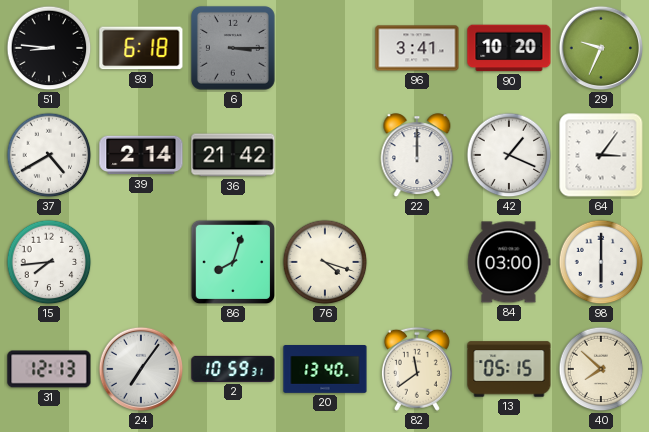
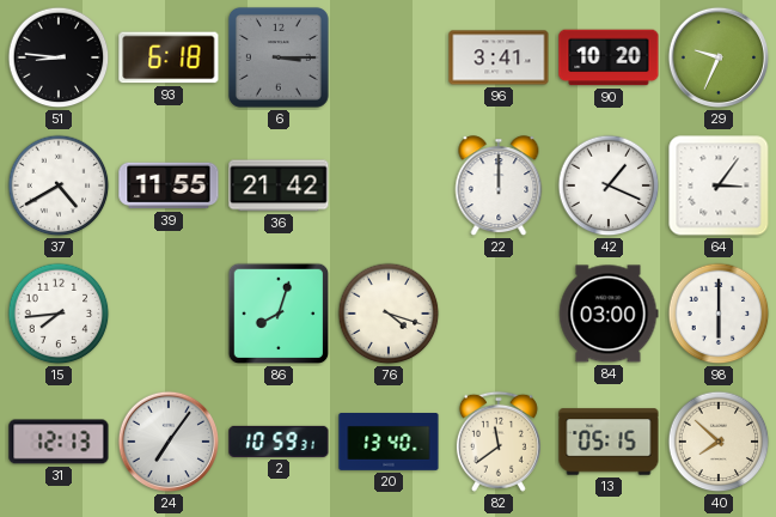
39: 2:14 -> 11:55
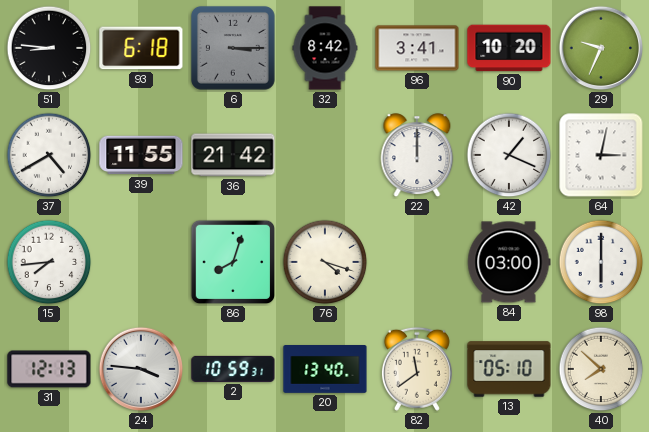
32: none -> 8:42
64: 3:06 -> 3:02
24: 7:06 -> 3:46
13: 05:15 -> 05:10
